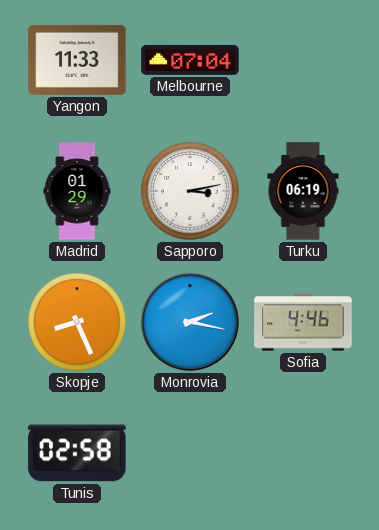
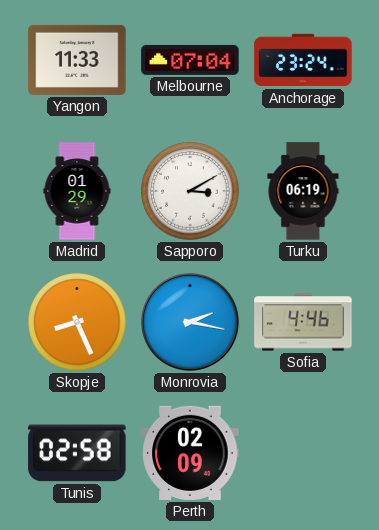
Anchorage: none -> 23:24
Sapporo: 3:13 -> 3:10
Perth: none -> 02:09
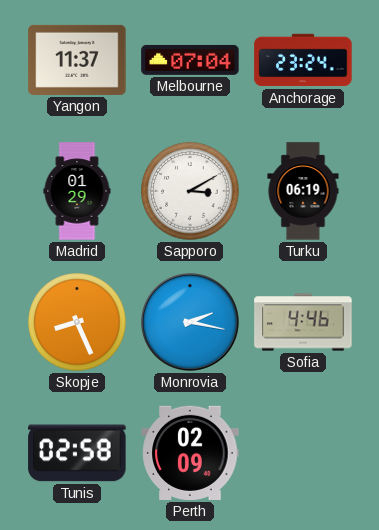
Yangon: 11:33 -> 11:37
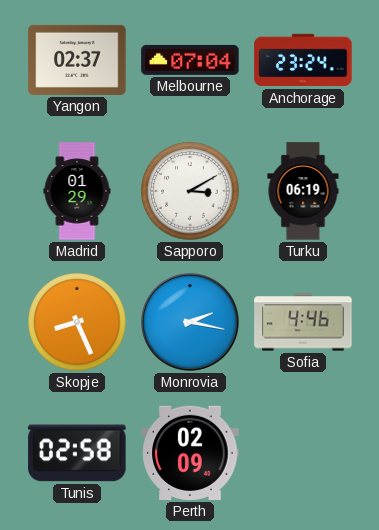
Yangon: 11:37 -> 02:37
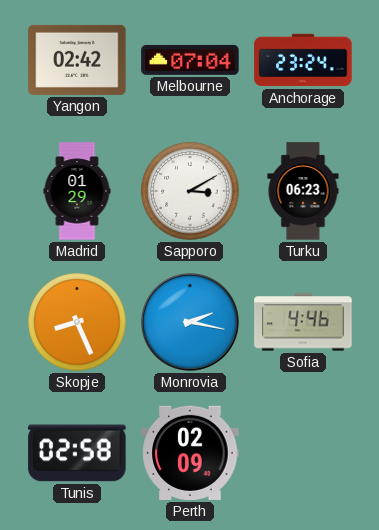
Yangon: 02:37 -> 02:42
Turku: 06:19 -> 06:23
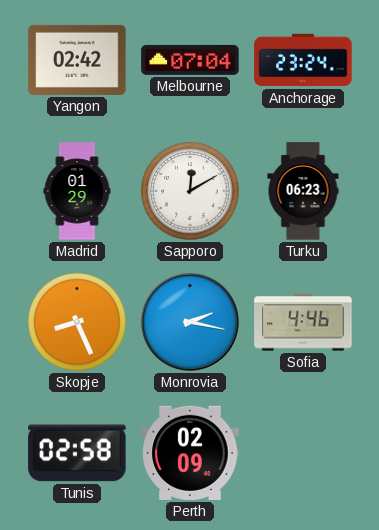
Sapporo: 3:10 -> 12:10
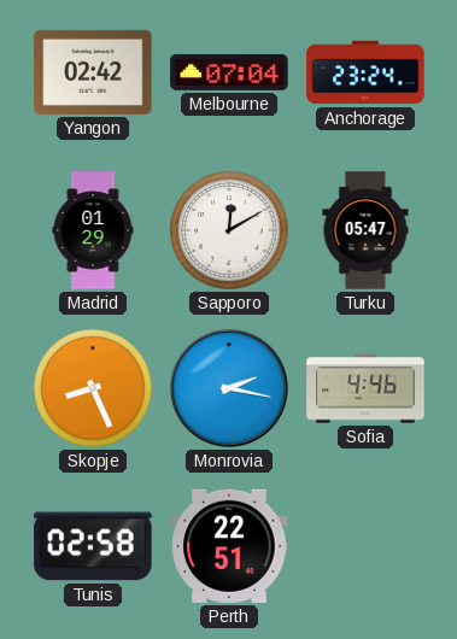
Turku: 06:23 -> 05:47
Perth: 02:09 -> 22:51
